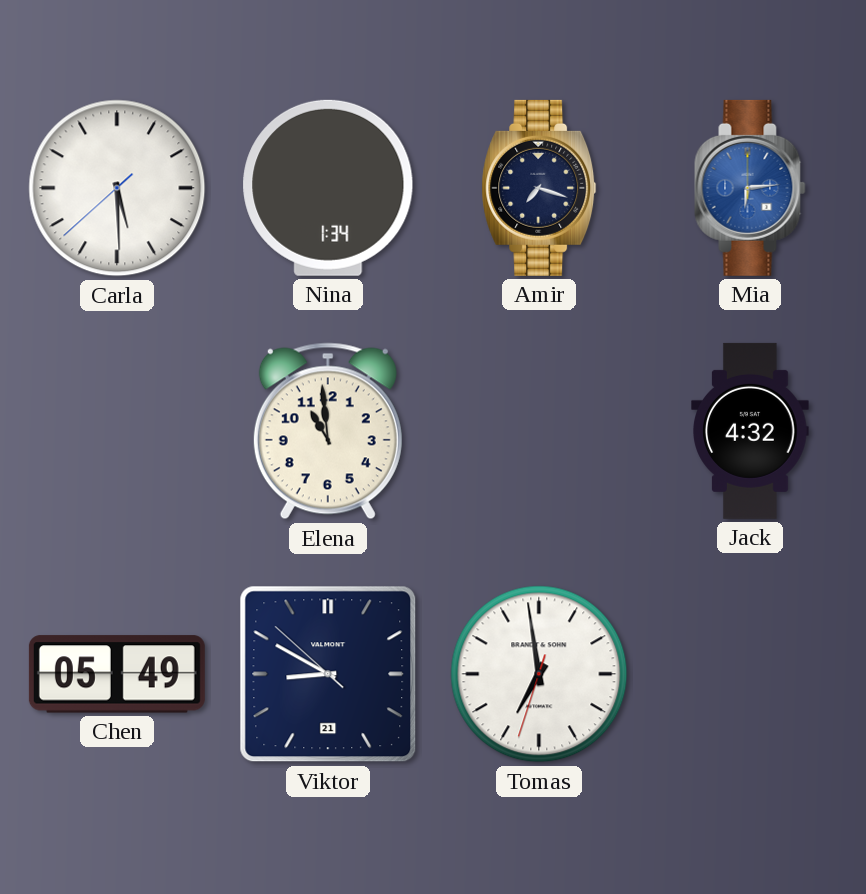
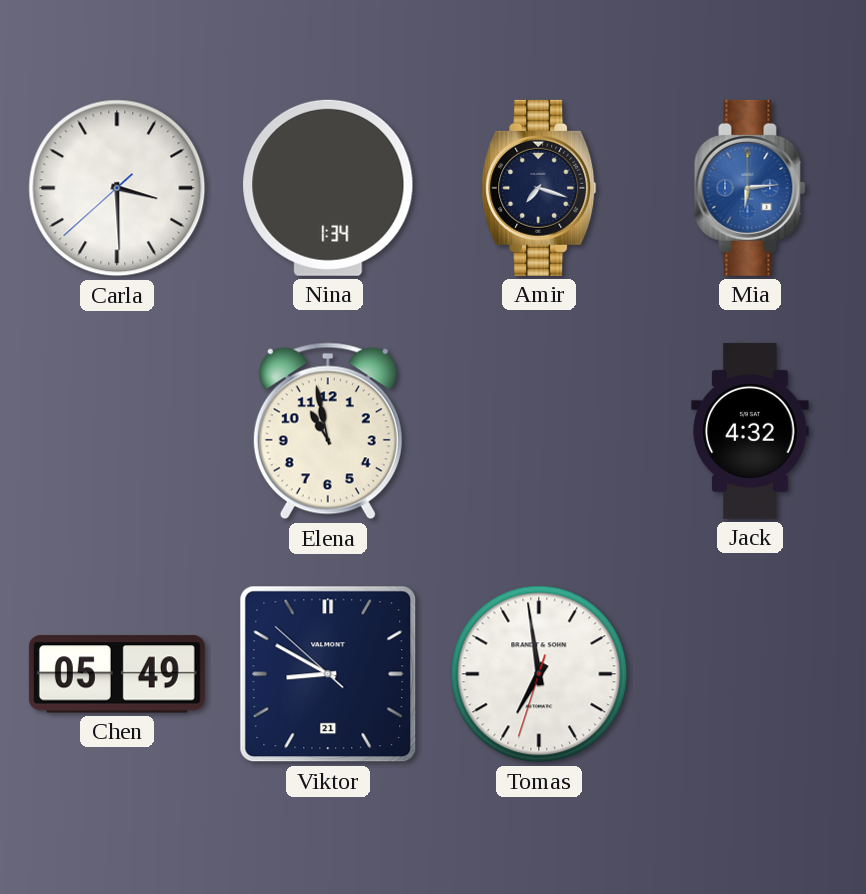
Carla: 5:29 -> 3:29
Elena: 10:59 -> 10:58
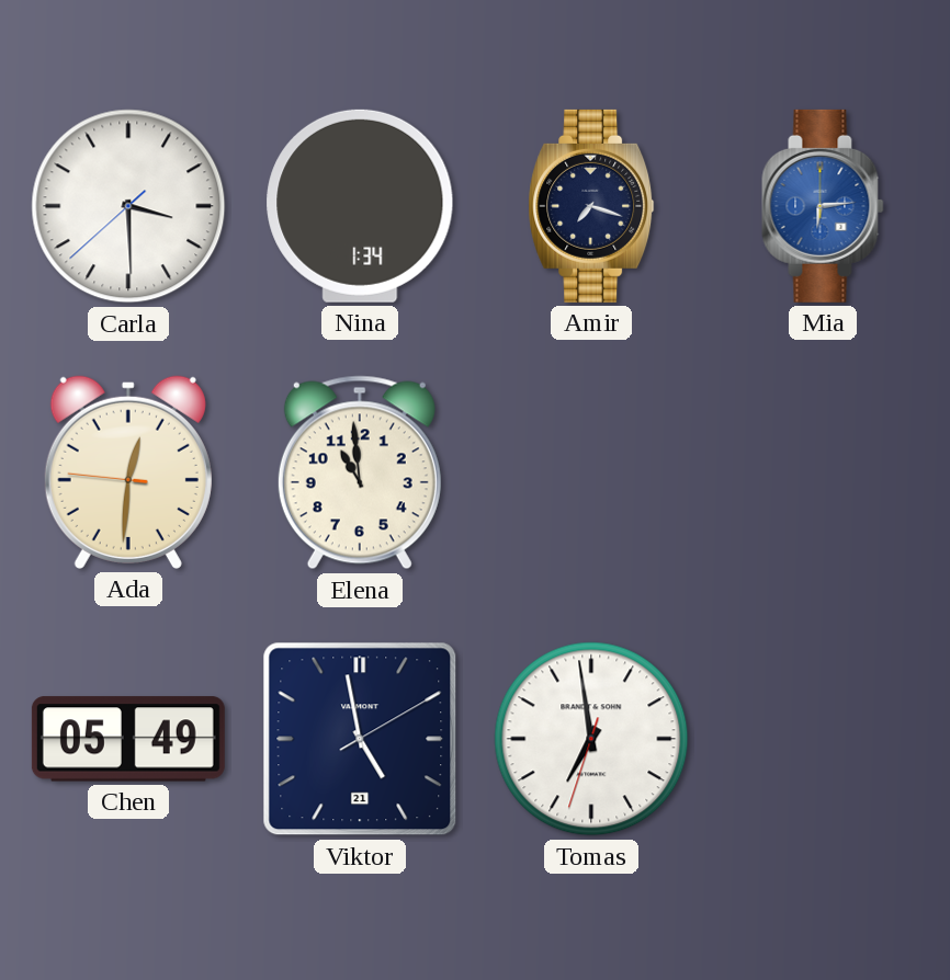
Ada: none -> 12:30
Elena: 10:58 -> 10:59
Jack: 4:32 -> none
Viktor: 8:49 -> 4:58
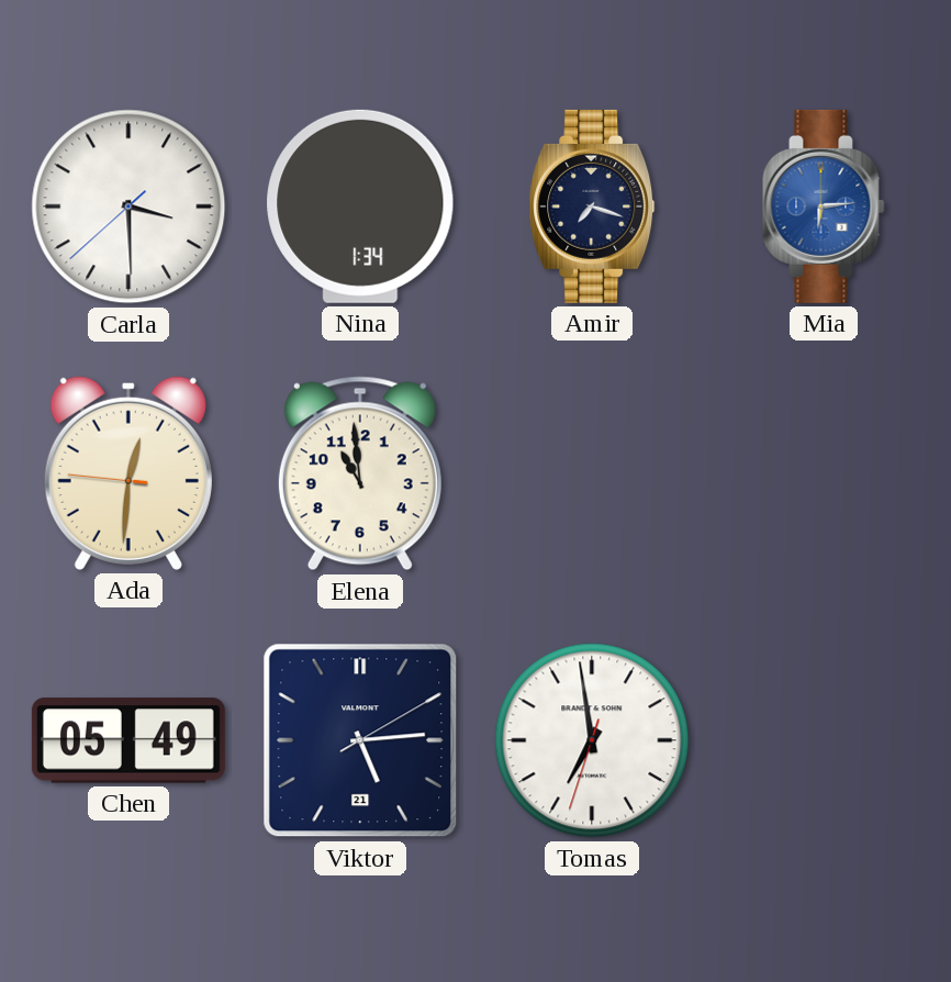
Viktor: 4:58 -> 5:14
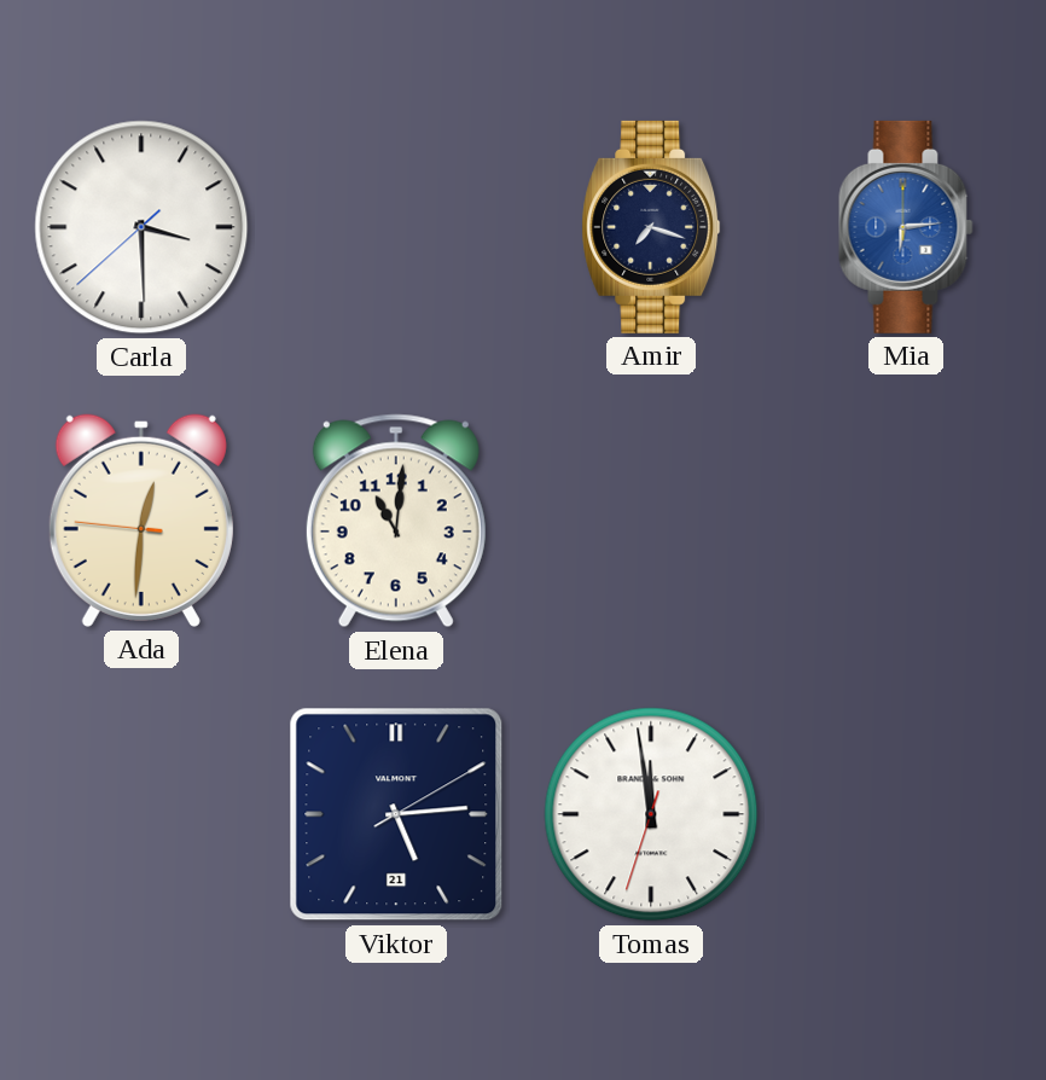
Nina: 1:34 -> none
Elena: 10:59 -> 11:01
Chen: 05:49 -> none
Tomas: 6:58 -> 11:58
